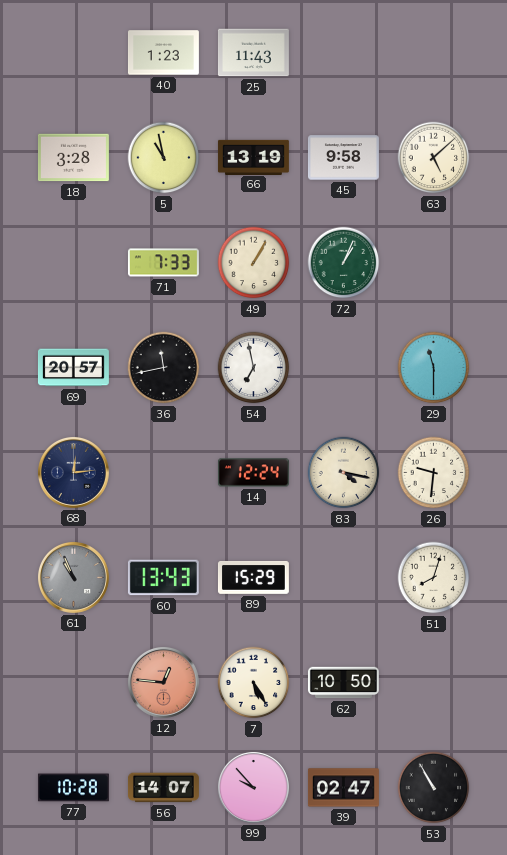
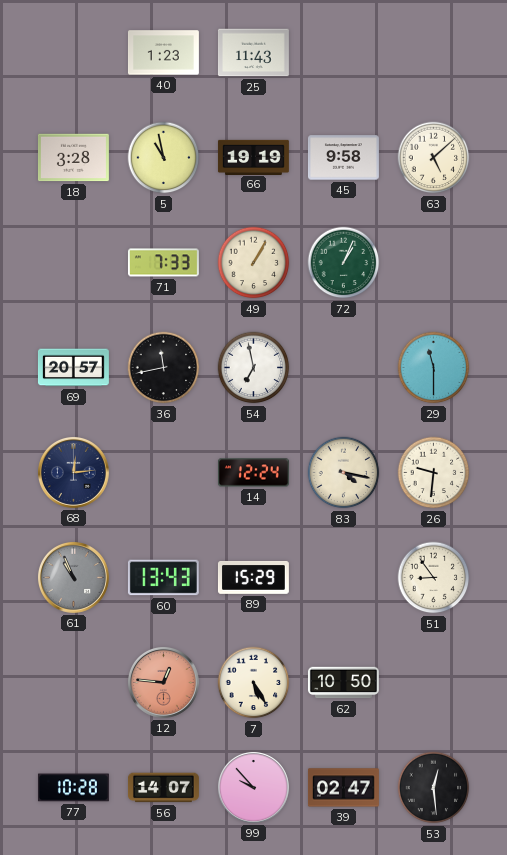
66: 13:19 -> 19:19
51: 8:03 -> 8:54
53: 10:55 -> 12:29
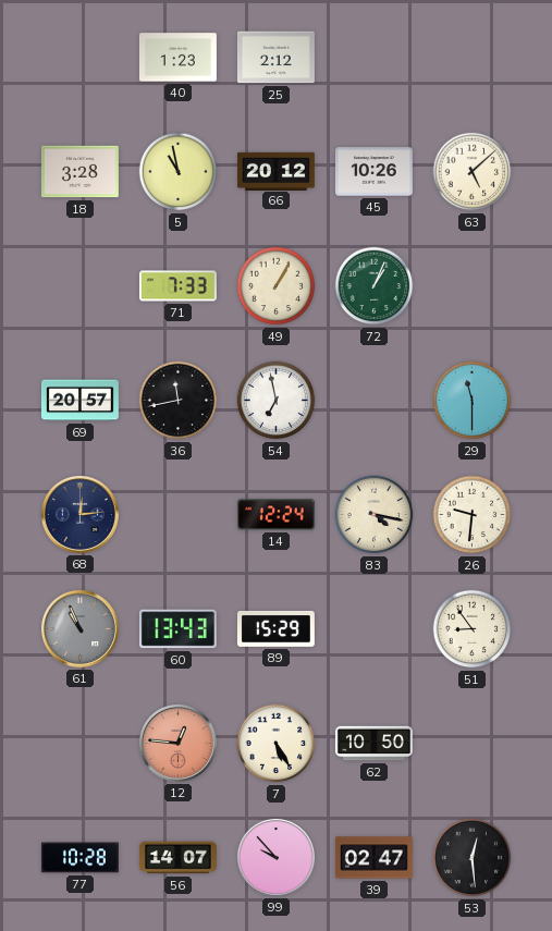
25: 11:43 -> 2:12
66: 19:19 -> 20:12
45: 9:58 -> 10:26
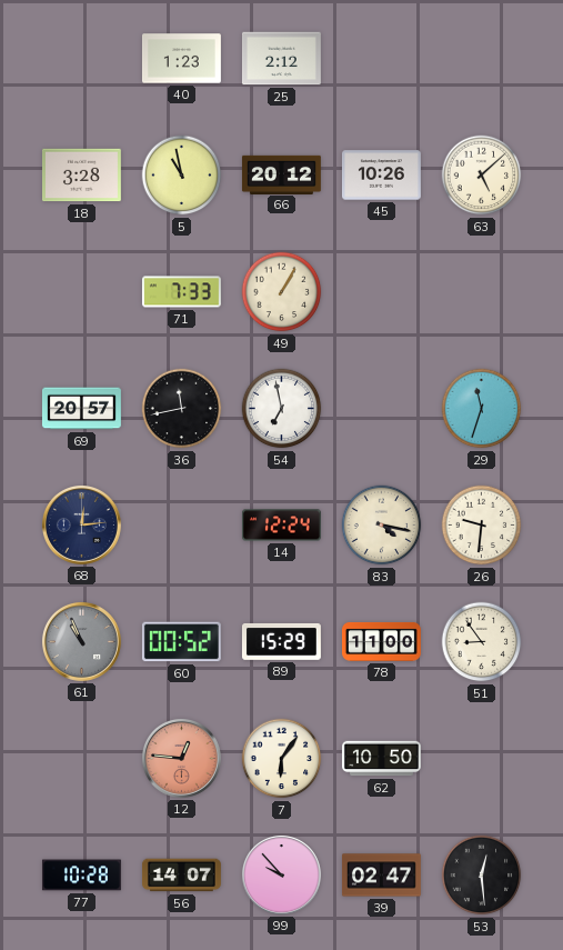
72: 1:04 -> none
29: 11:30 -> 11:33
60: 13:43 -> 00:52
78: none -> 11:00
7: 5:25 -> 6:06
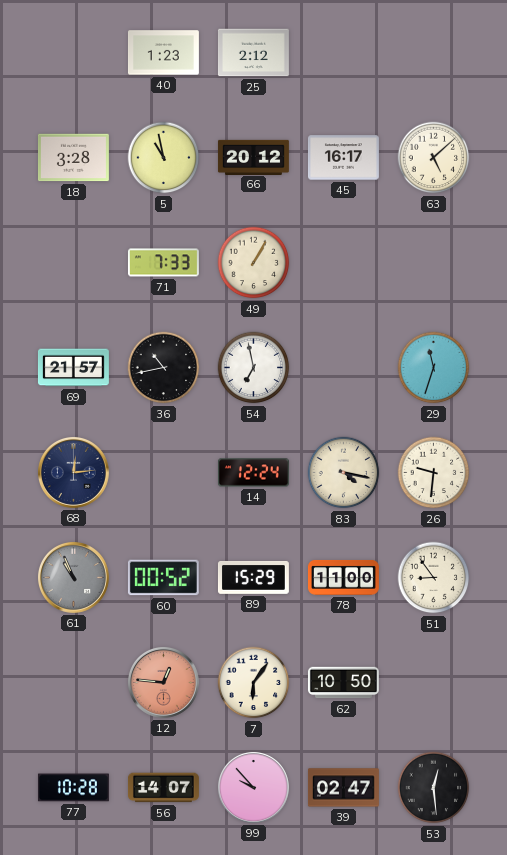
45: 10:26 -> 16:17
69: 20:57 -> 21:57
36: 11:43 -> 10:43
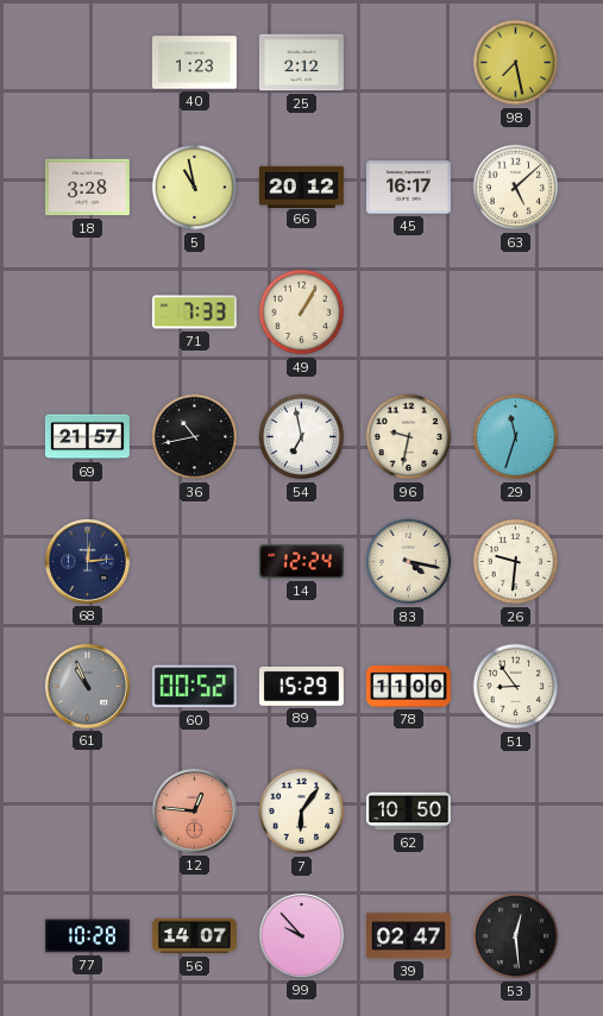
98: none -> 7:28
96: none -> 9:32
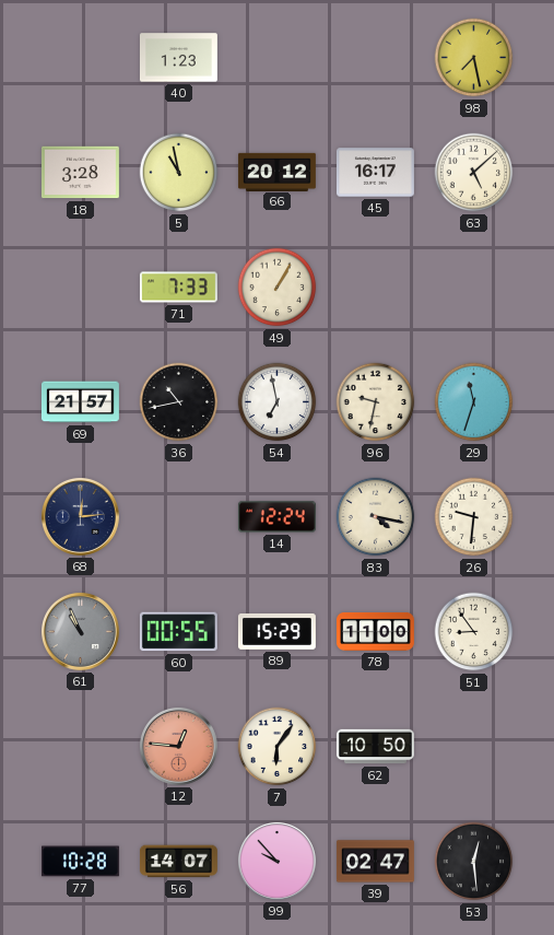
25: 2:12 -> none
60: 00:52 -> 00:55
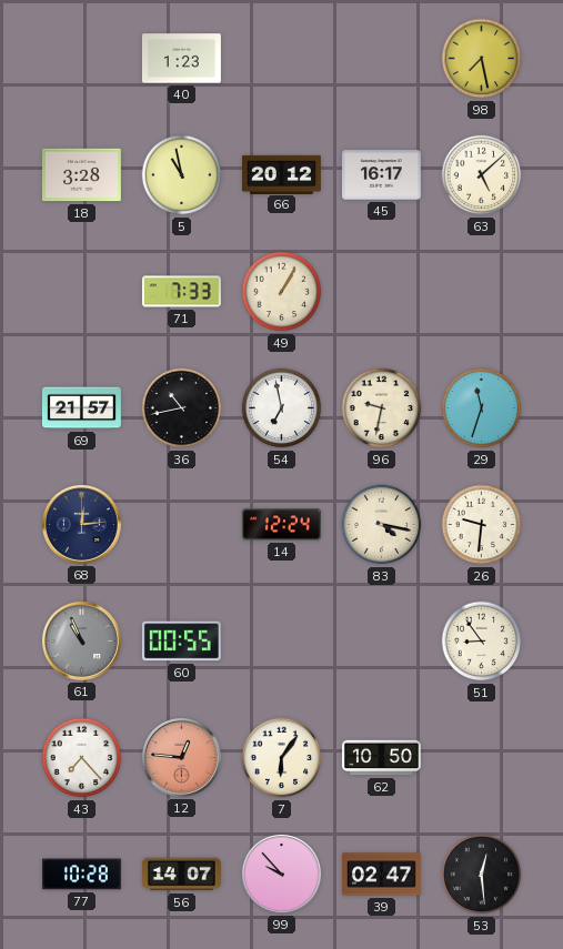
89: 15:29 -> none
78: 11:00 -> none
43: none -> 7:23
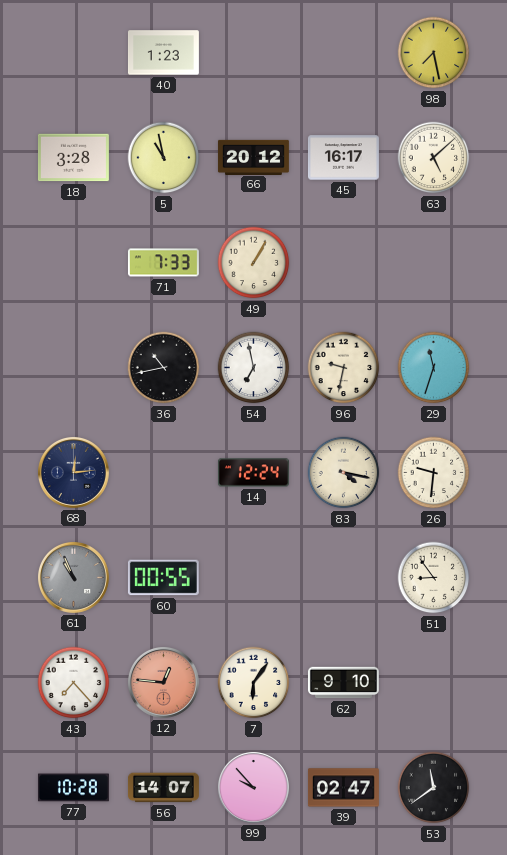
69: 21:57 -> none
62: 10:50 -> 9:10
53: 12:29 -> 11:39
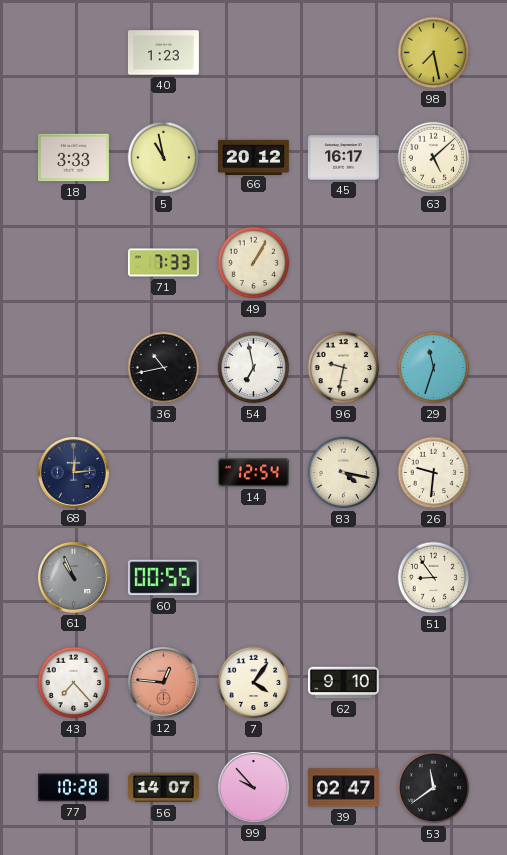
18: 3:28 -> 3:33
14: 12:24 -> 12:54
7: 6:06 -> 4:06
